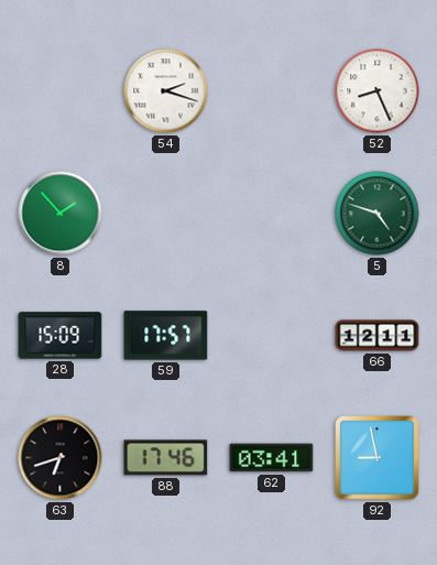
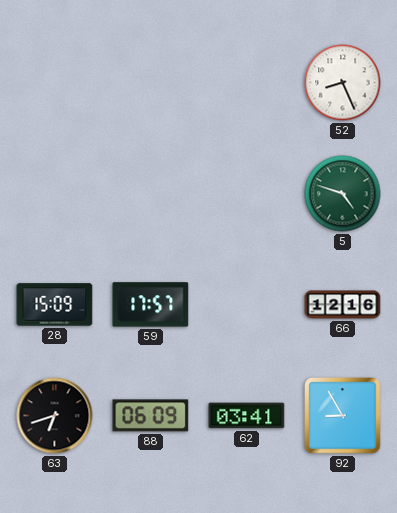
54: 2:18 -> none
8: 1:53 -> none
66: 12:11 -> 12:16
88: 17:46 -> 06:09
92: 8:58 -> 8:55
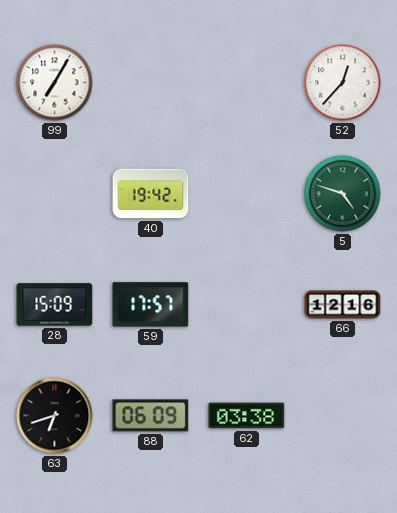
99: none -> 7:05
52: 8:26 -> 12:37
40: none -> 19:42
62: 03:41 -> 03:38
92: 8:55 -> none
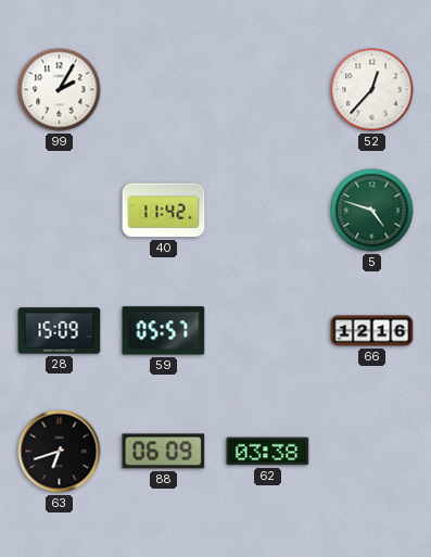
99: 7:05 -> 2:05
40: 19:42 -> 11:42
59: 17:57 -> 05:57
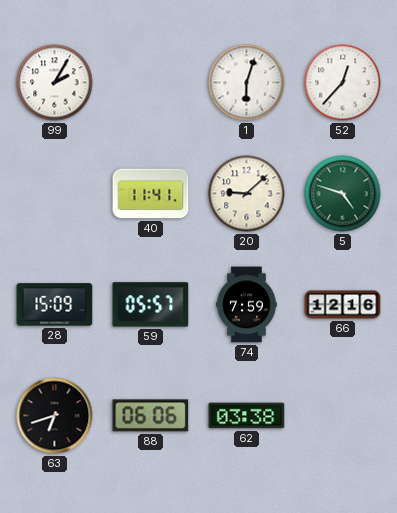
1: none -> 6:03
40: 11:42 -> 11:41
20: none -> 9:08
74: none -> 7:59
88: 06:09 -> 06:06
